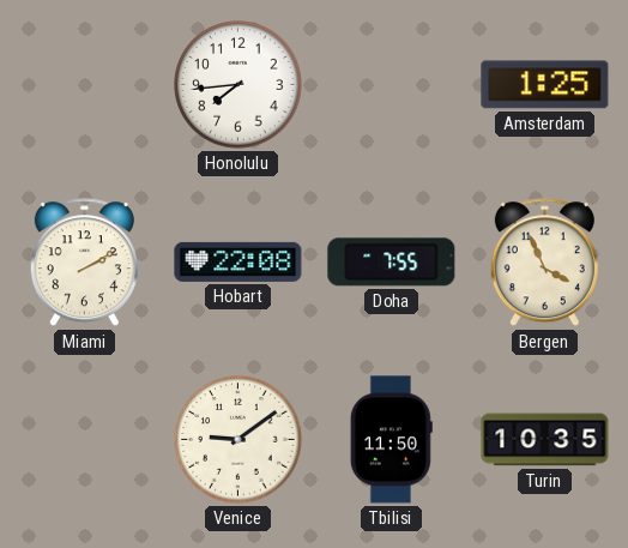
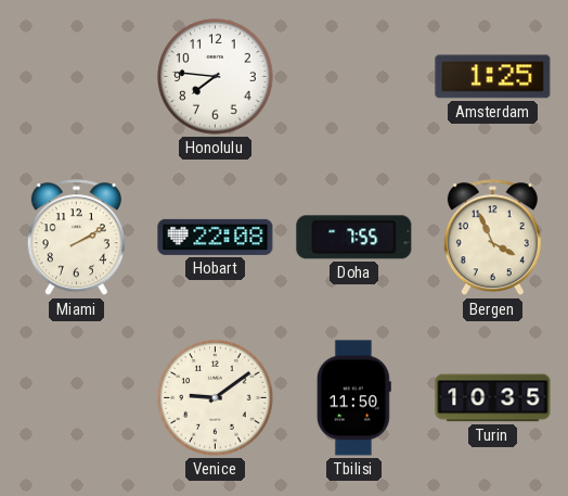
Honolulu: 7:44 -> 7:46
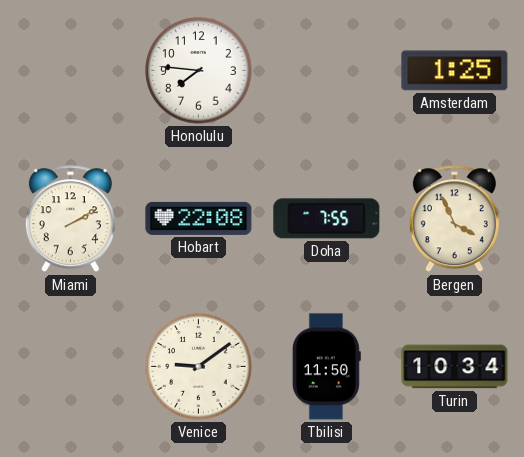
Turin: 10:35 -> 10:34
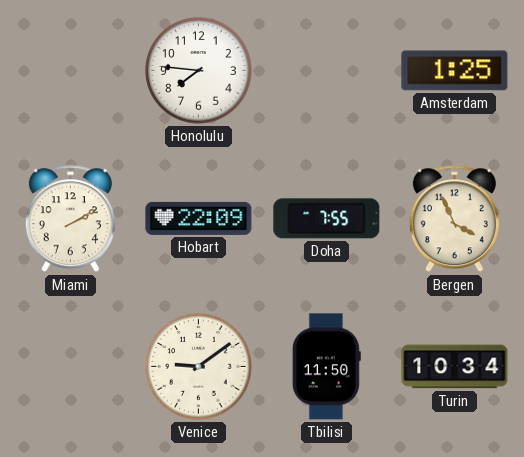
Hobart: 22:08 -> 22:09
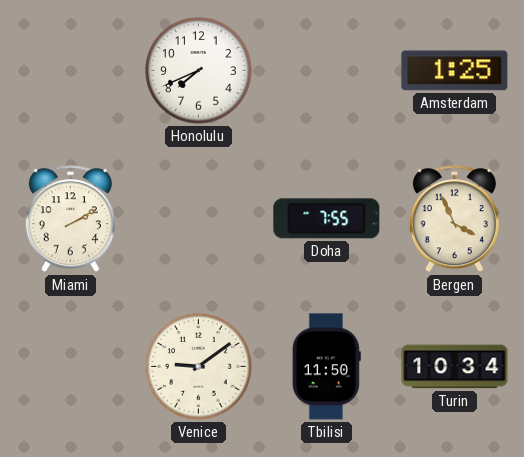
Honolulu: 7:46 -> 7:41
Hobart: 22:09 -> none
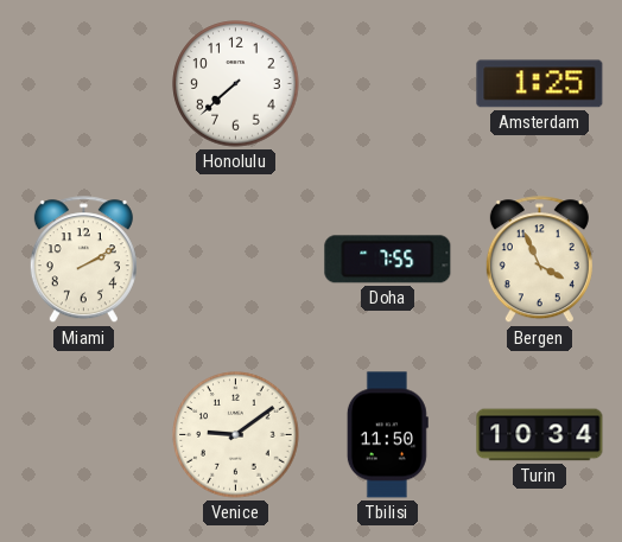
Honolulu: 7:41 -> 7:38
